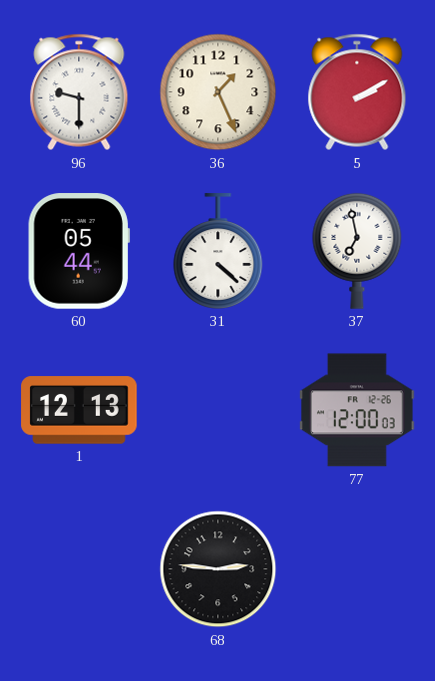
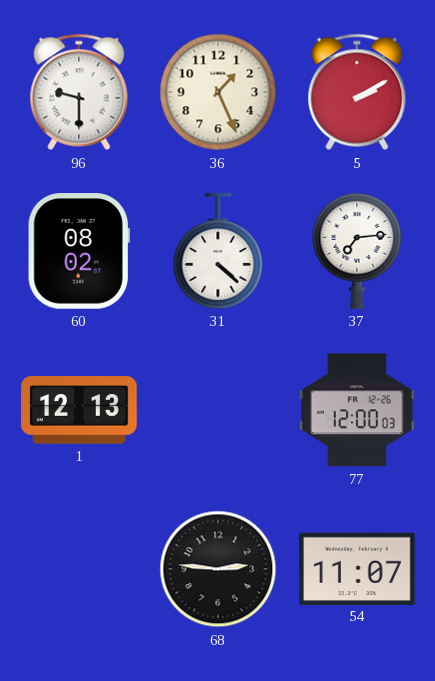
60: 05:44 -> 08:02
37: 6:58 -> 7:14
54: none -> 11:07
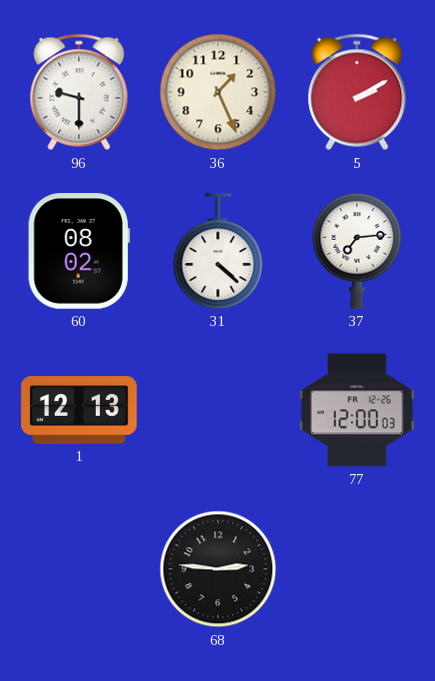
54: 11:07 -> none
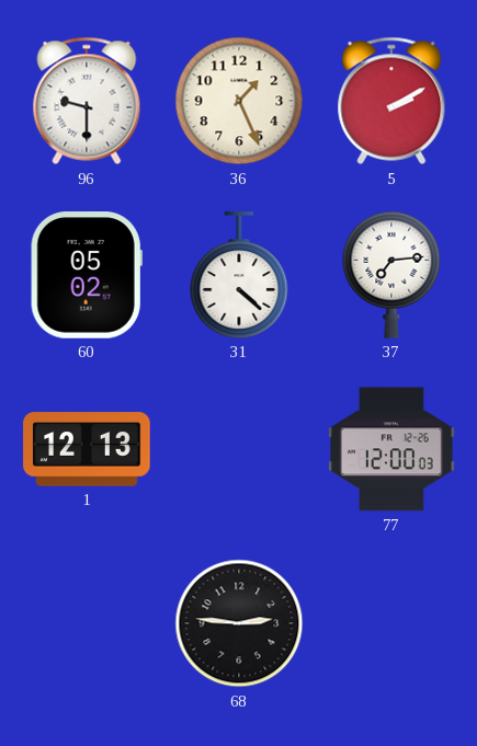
60: 08:02 -> 05:02
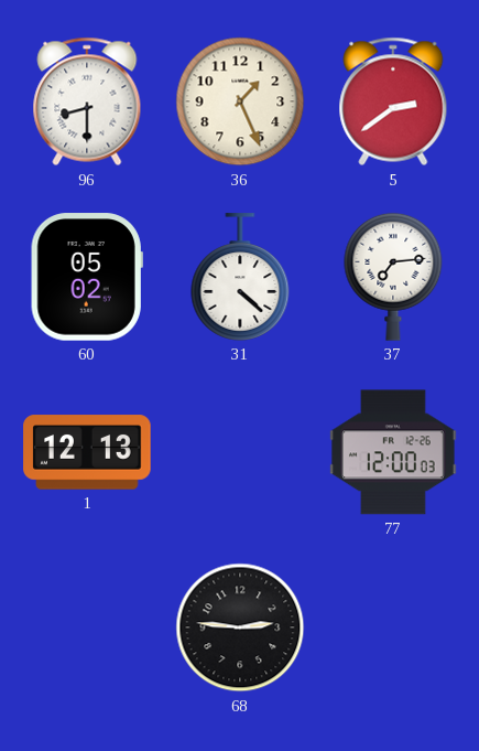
96: 9:30 -> 8:30
5: 2:10 -> 2:39
